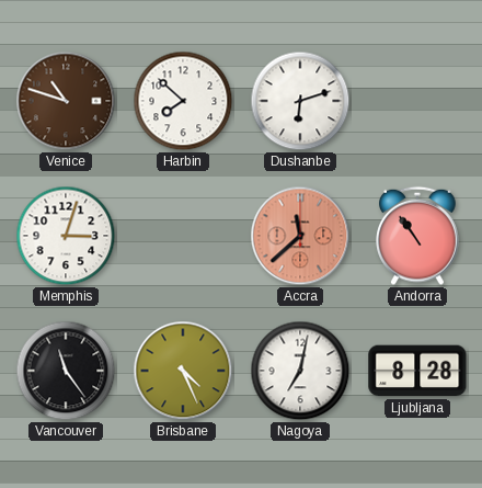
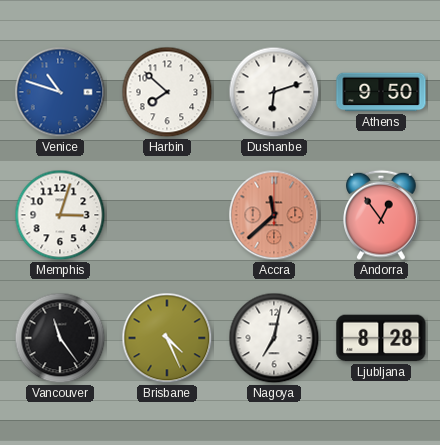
Venice dial: brown -> blue
Athens: none -> 9:50
Andorra: 10:54 -> 12:54
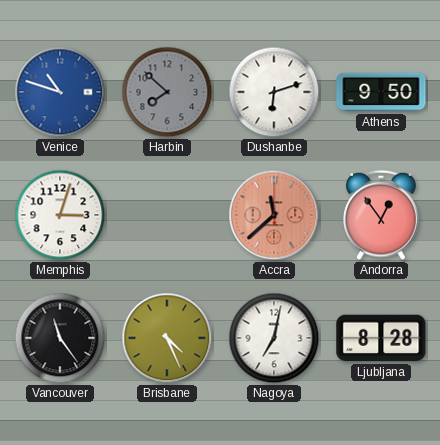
Harbin dial: white -> grey
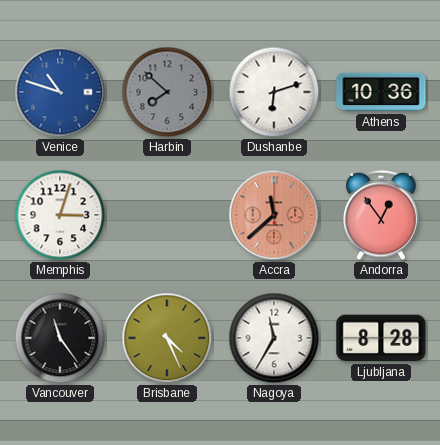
Athens: 9:50 -> 10:36
Nagoya: 7:02 -> 11:35
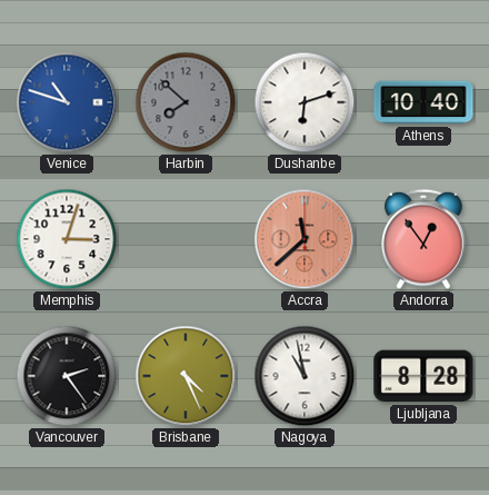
Athens: 10:36 -> 10:40
Vancouver: 11:24 -> 2:24
Nagoya: 11:35 -> 10:58
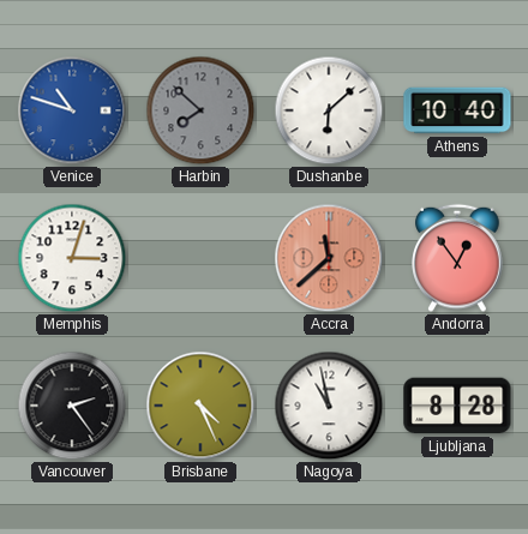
Dushanbe: 6:12 -> 6:08
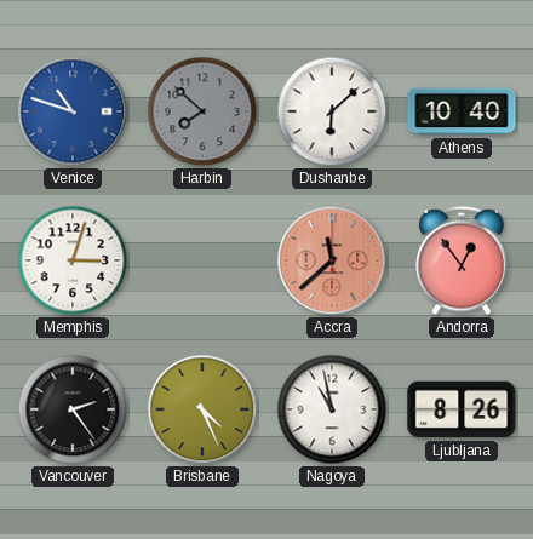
Ljubljana: 8:28 -> 8:26
